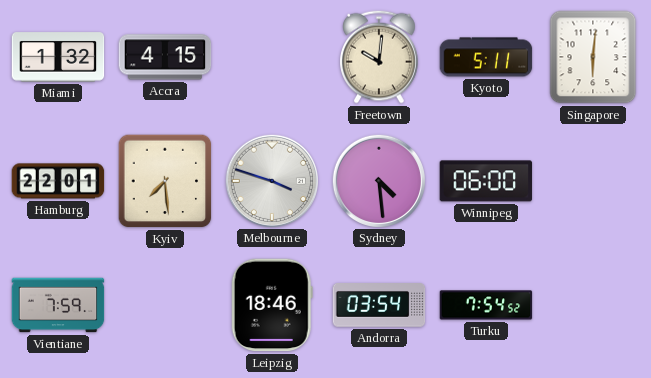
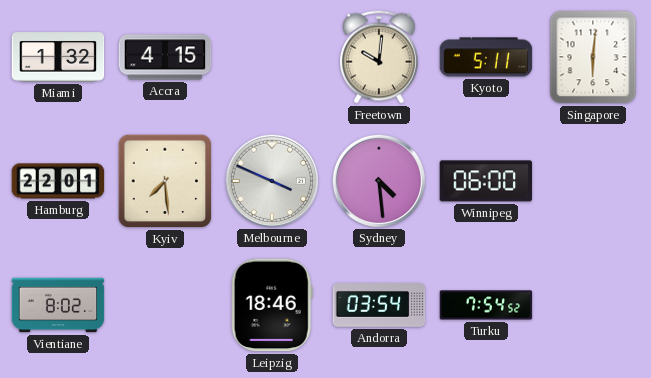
Melbourne: 3:48 -> 3:49
Vientiane: 7:59 -> 8:02
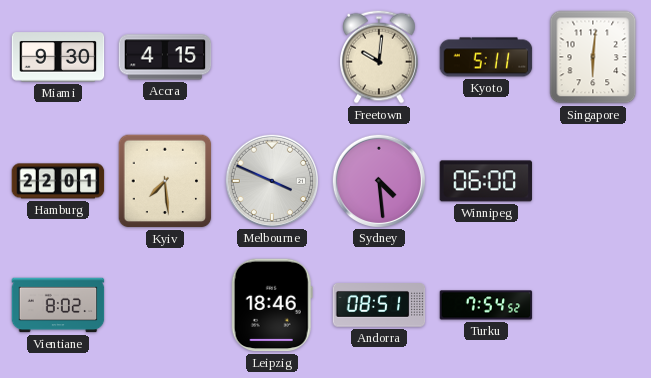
Miami: 1:32 -> 9:30
Andorra: 03:54 -> 08:51
